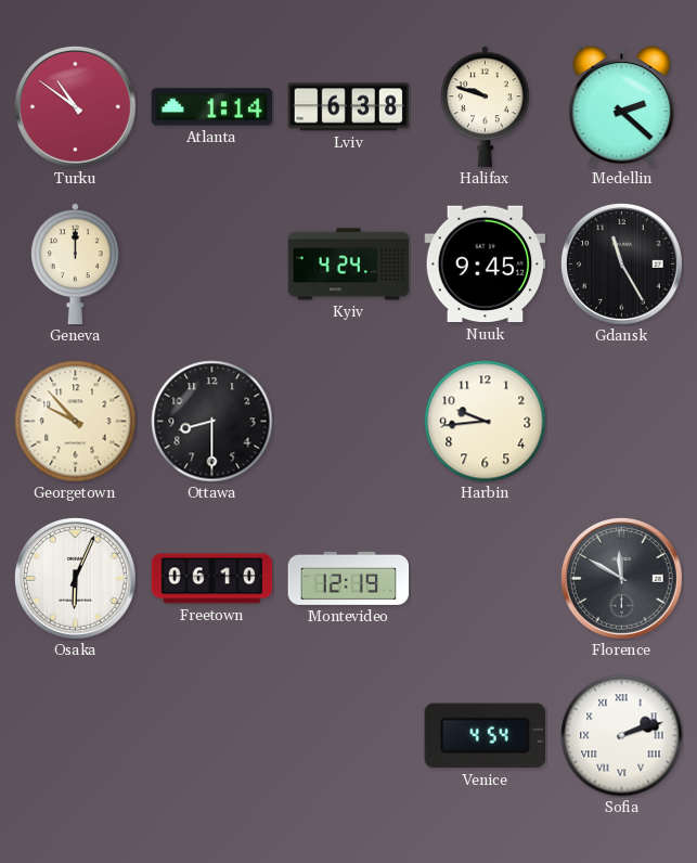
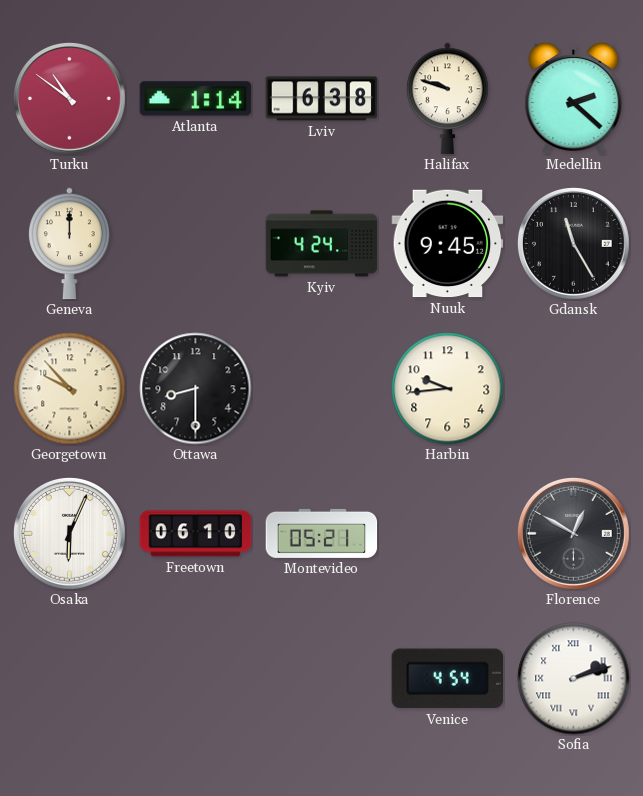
Montevideo: 12:19 -> 05:21
Florence: 11:50 -> 12:50
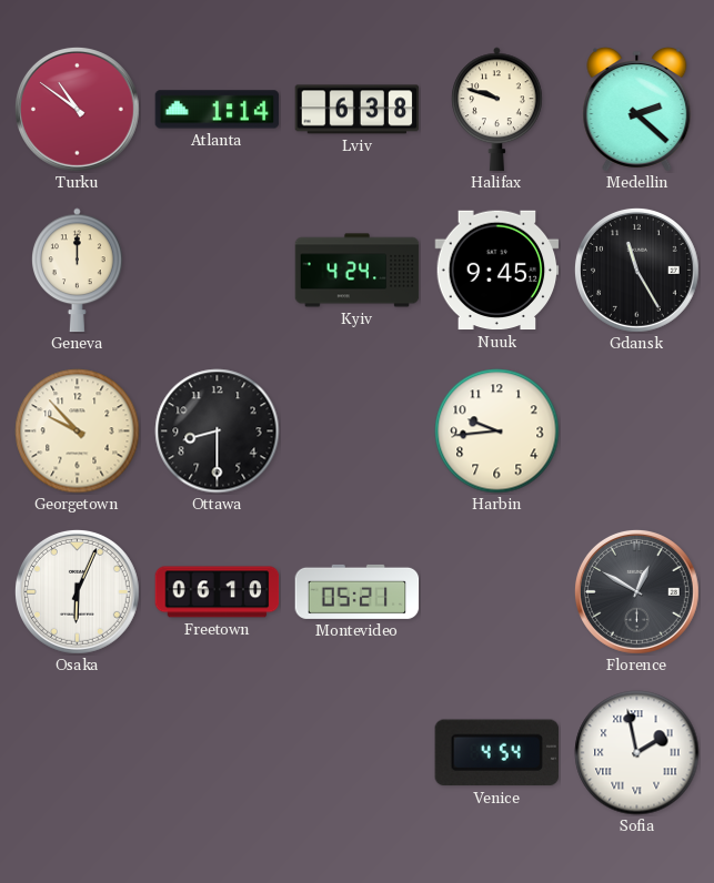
Sofia: 2:12 -> 1:58
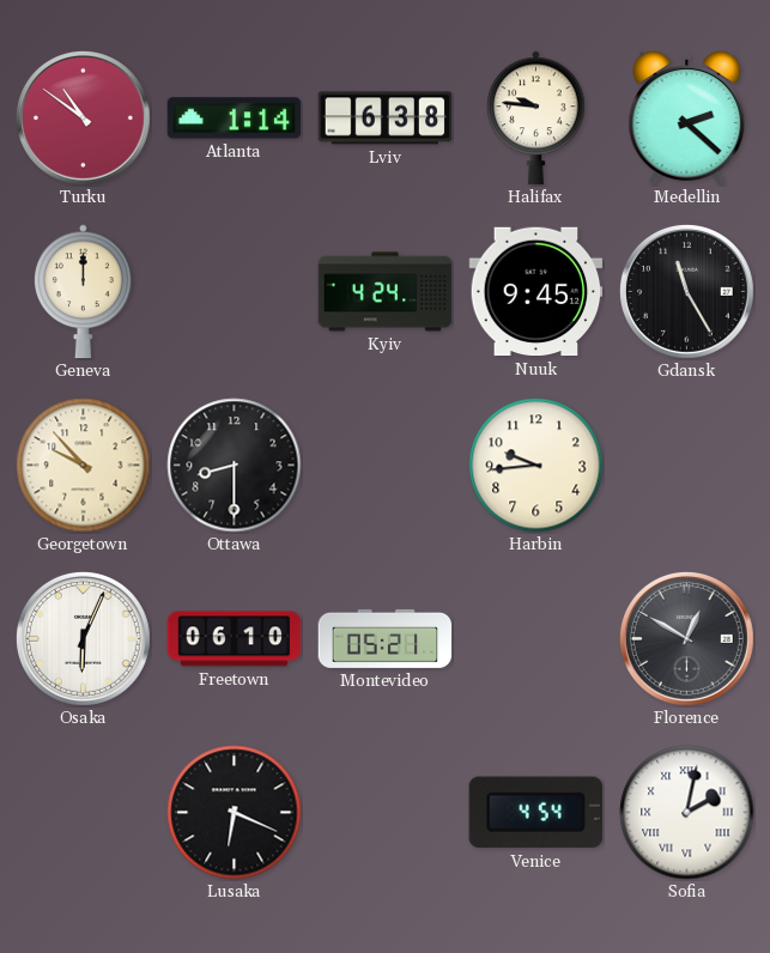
Halifax: 9:48 -> 9:46
Lusaka: none -> 6:19
Sofia: 1:58 -> 2:02
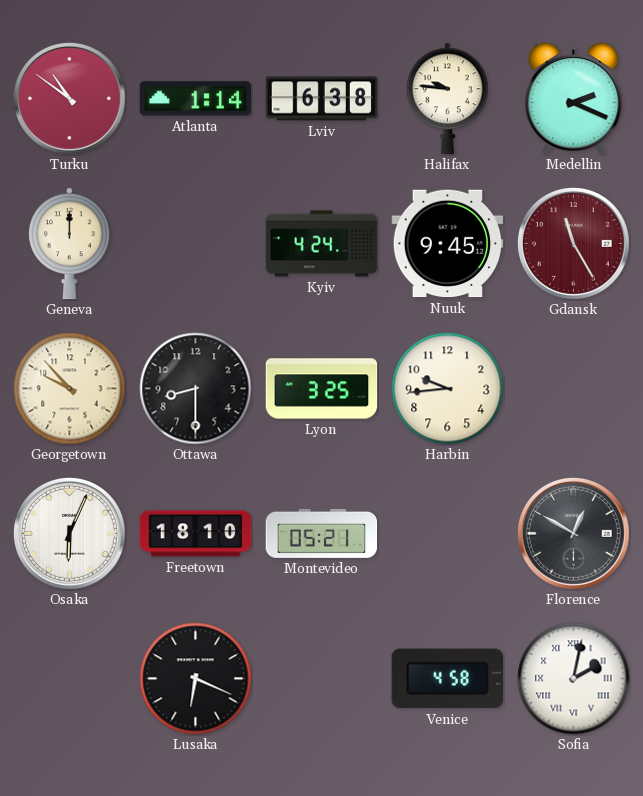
Medellin: 2:22 -> 2:19
Gdansk dial: black -> burgundy
Lyon: none -> 3:25
Freetown: 06:10 -> 18:10
Venice: 4:54 -> 4:58
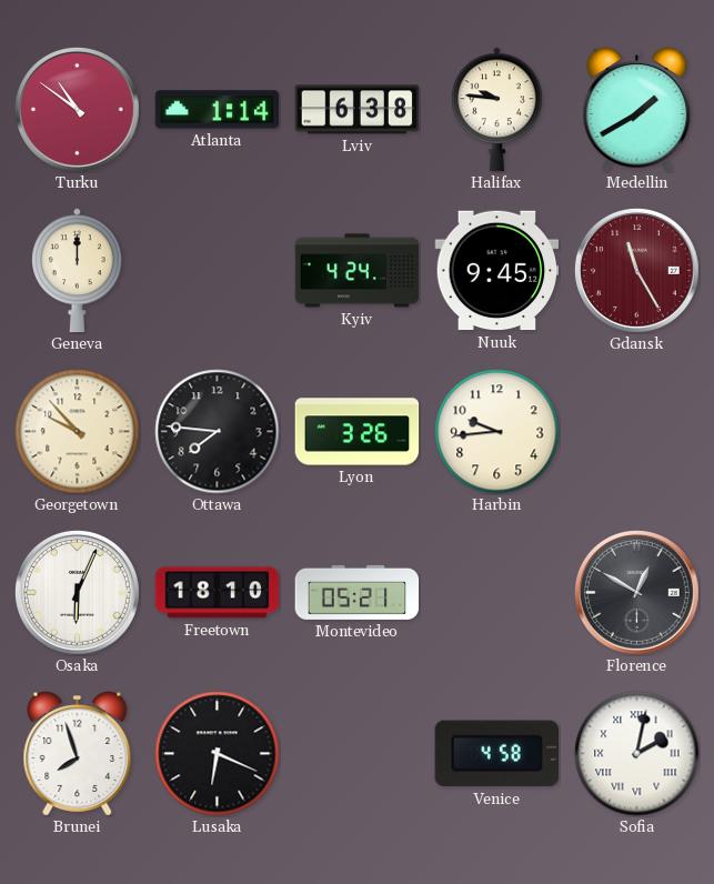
Medellin: 2:19 -> 1:40
Ottawa: 8:30 -> 7:46
Lyon: 3:25 -> 3:26
Brunei: none -> 7:57
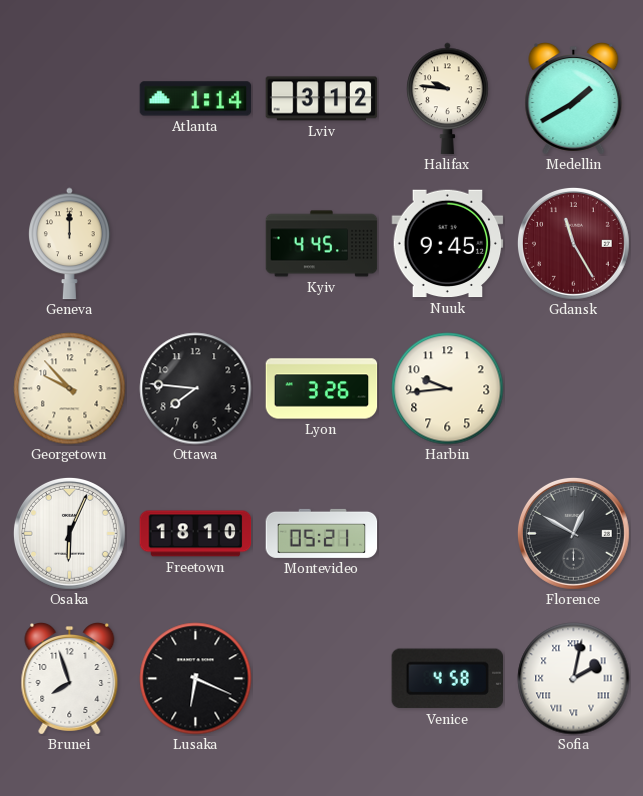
Turku: 10:51 -> none
Lviv: 6:38 -> 3:12
Kyiv: 4:24 -> 4:45
